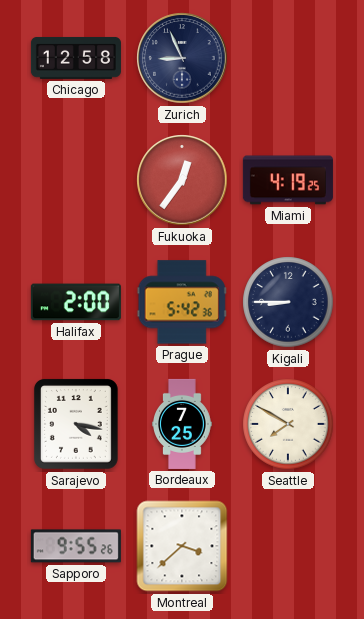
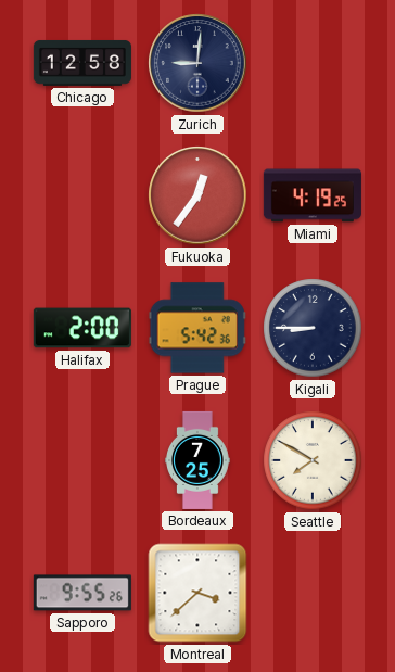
Zurich: 8:56 -> 9:01
Sarajevo: 4:17 -> none
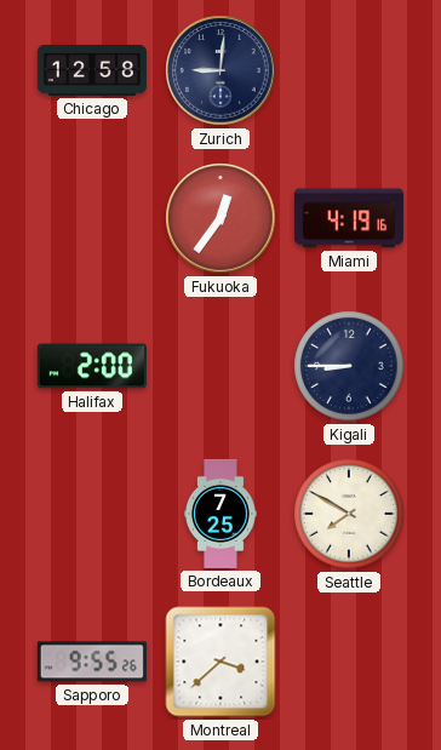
Miami: 4:19:25 -> 4:19:16
Prague: 5:42 -> none
